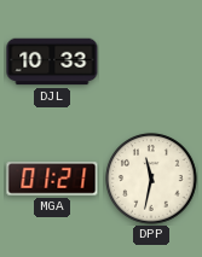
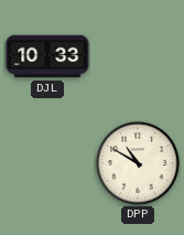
MGA: 01:21 -> none
DPP: 11:32 -> 10:50
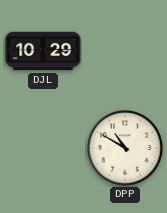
DJL: 10:33 -> 10:29
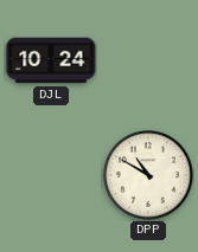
DJL: 10:29 -> 10:24
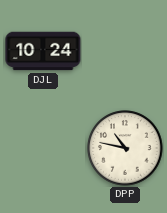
DPP: 10:50 -> 10:47
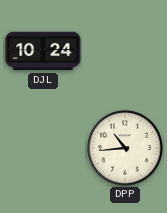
DPP: 10:47 -> 10:44
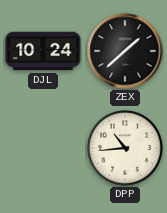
ZEX: none -> 1:38
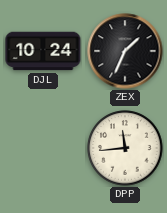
ZEX: 1:38 -> 1:34
DPP: 10:44 -> 11:44
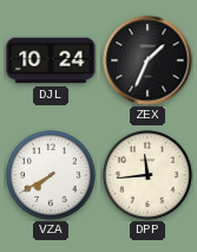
VZA: none -> 7:40
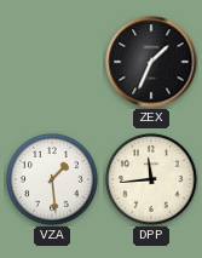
DJL: 10:24 -> none
VZA: 7:40 -> 1:29
